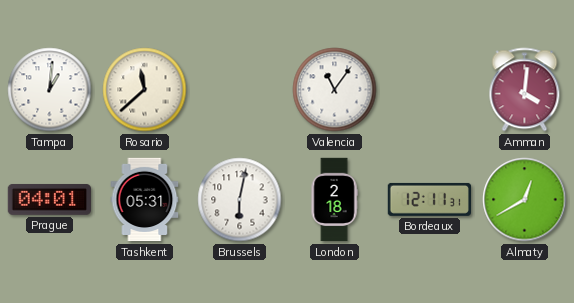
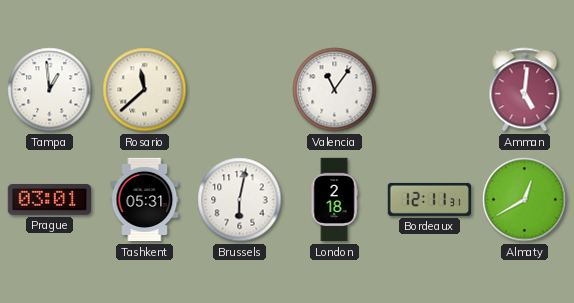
Tampa: 1:01 -> 12:59
Amman: 4:01 -> 5:01
Prague: 04:01 -> 03:01
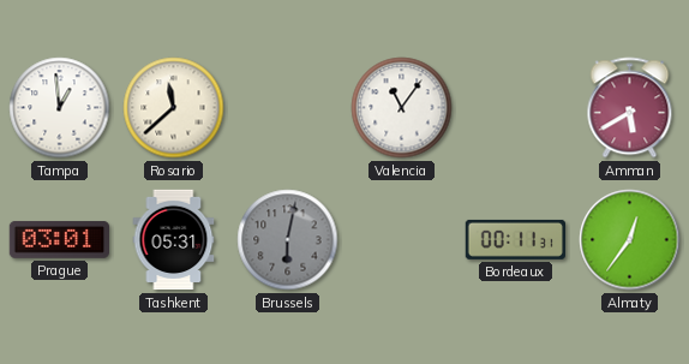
Amman: 5:01 -> 5:40
Brussels dial: white -> grey
London: 2:18 -> none
Bordeaux: 12:11 -> 00:11
Almaty: 12:40 -> 12:36
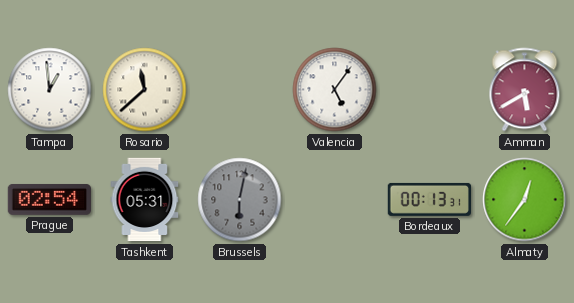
Valencia: 11:06 -> 5:06
Prague: 03:01 -> 02:54
Bordeaux: 00:11 -> 00:13
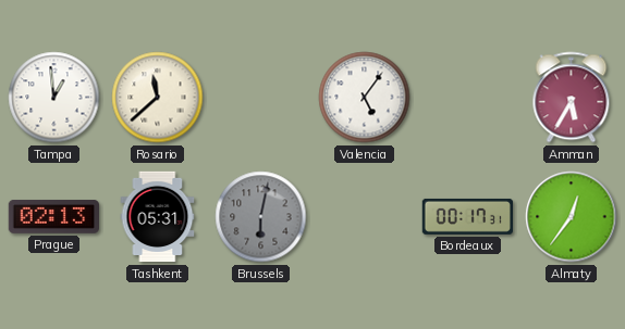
Amman: 5:40 -> 5:35
Prague: 02:54 -> 02:13
Bordeaux: 00:13 -> 00:17
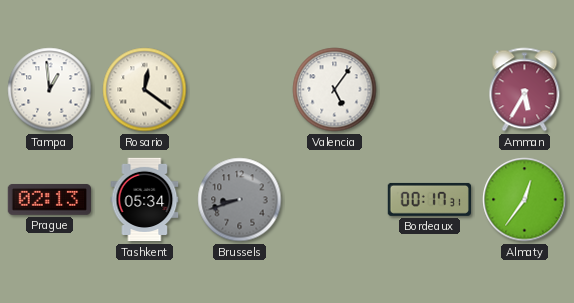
Rosario: 11:38 -> 12:21
Tashkent: 05:31 -> 05:34
Brussels: 6:02 -> 8:42
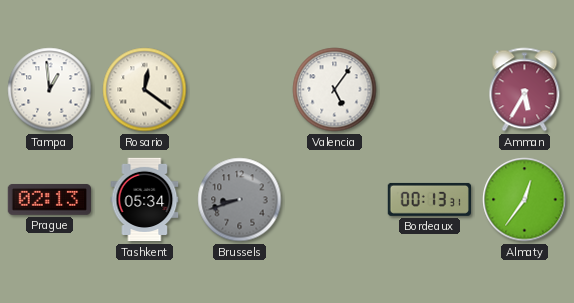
Bordeaux: 00:17 -> 00:13
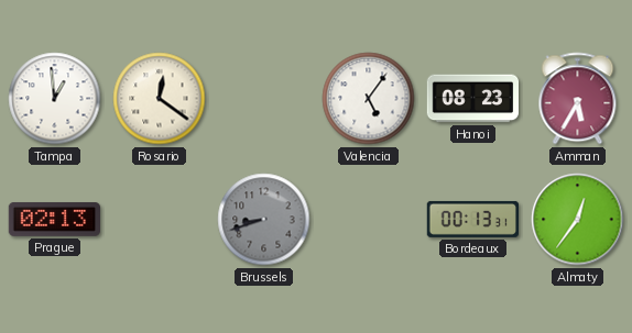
Hanoi: none -> 08:23
Tashkent: 05:34 -> none
